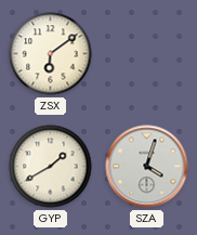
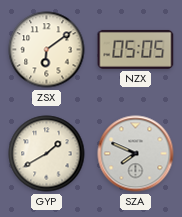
NZX: none -> 05:05
SZA: 4:03 -> 7:49
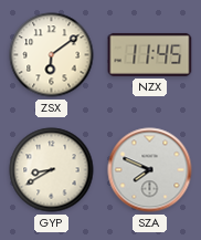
NZX: 05:05 -> 11:45
GYP: 1:40 -> 8:40
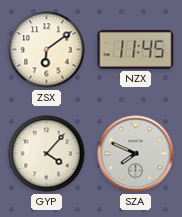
GYP: 8:40 -> 4:07
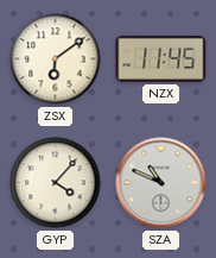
SZA: 7:49 -> 10:49
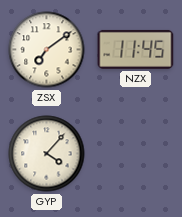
ZSX: 6:09 -> 7:09
SZA: 10:49 -> none
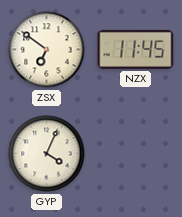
ZSX: 7:09 -> 6:51
GYP: 4:07 -> 4:04
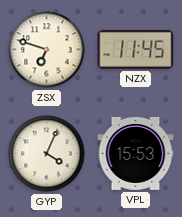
ZSX: 6:51 -> 6:48
VPL: none -> 15:53
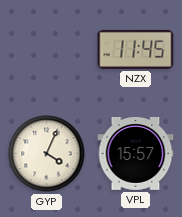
ZSX: 6:48 -> none
VPL: 15:53 -> 15:57
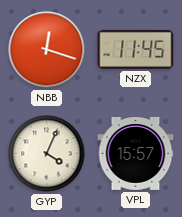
NBB: none -> 12:18
